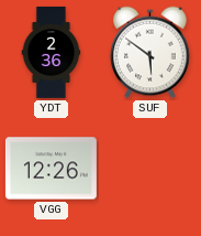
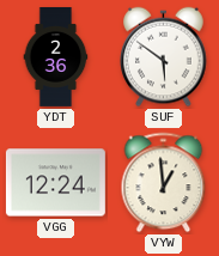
VGG: 12:26 -> 12:24
VYW: none -> 12:59
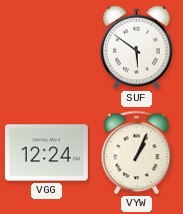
YDT: 2:36 -> none
VYW: 12:59 -> 1:04
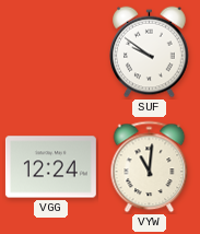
SUF: 5:51 -> 9:51
VYW: 1:04 -> 11:01
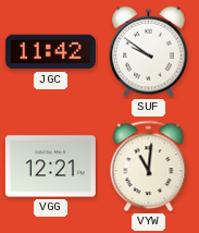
JGC: none -> 11:42
VGG: 12:24 -> 12:21
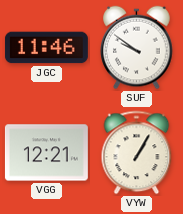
JGC: 11:42 -> 11:46
VYW: 11:01 -> 1:05
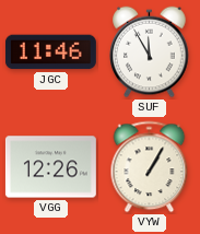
SUF: 9:51 -> 11:55
VGG: 12:21 -> 12:26
